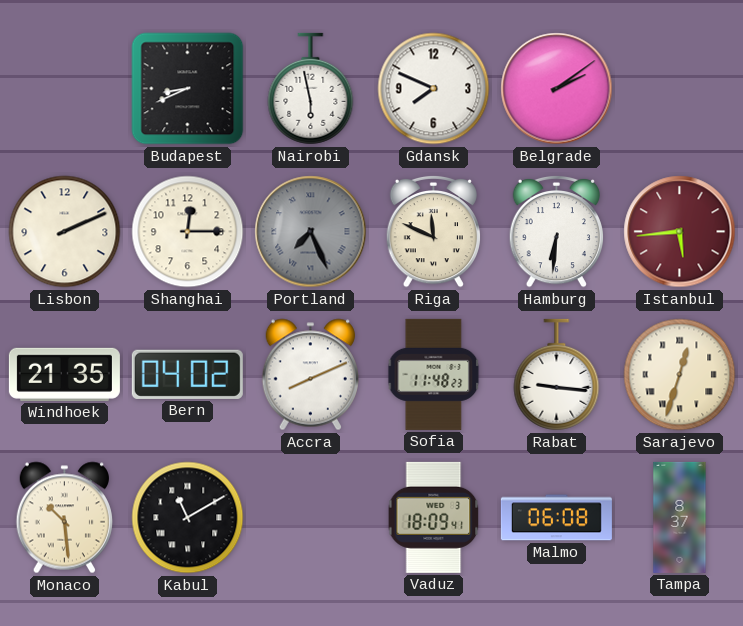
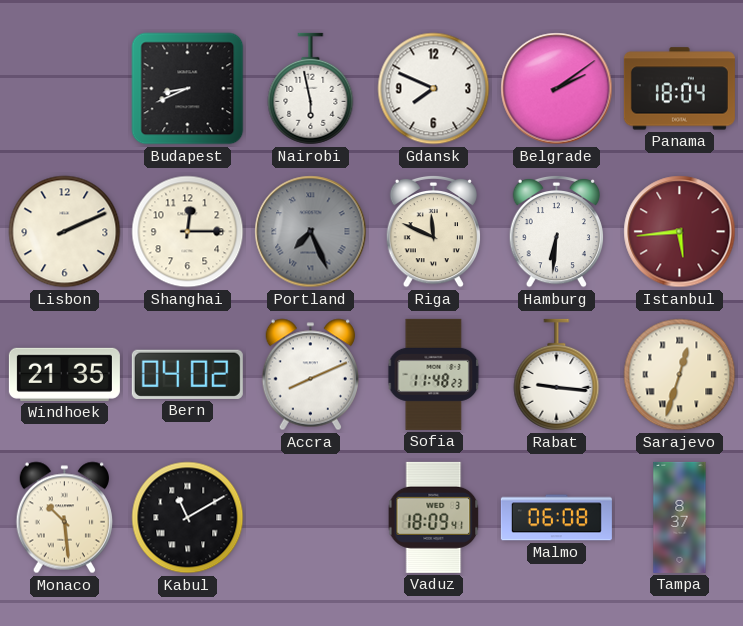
Panama: none -> 18:04
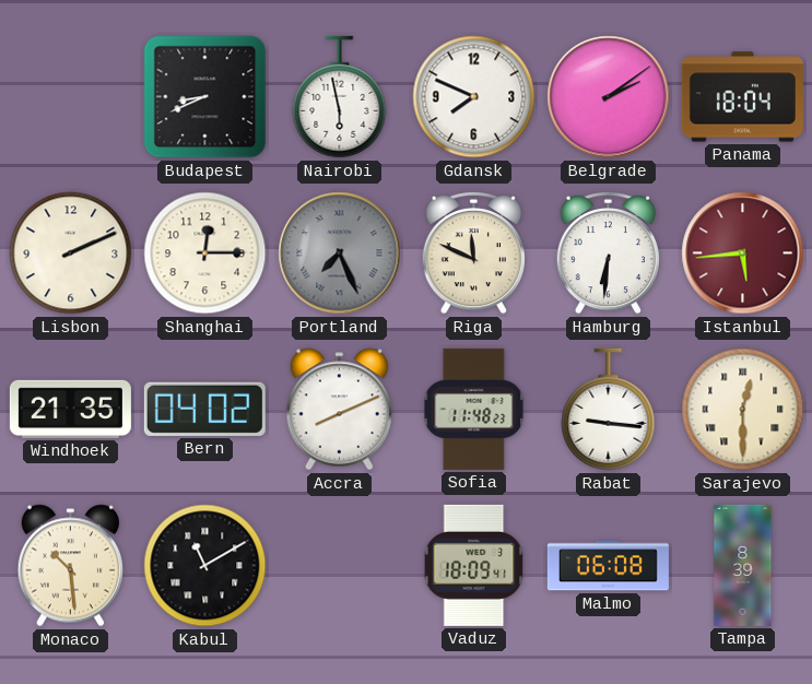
Sarajevo: 12:33 -> 12:30
Tampa: 8:37 -> 8:39
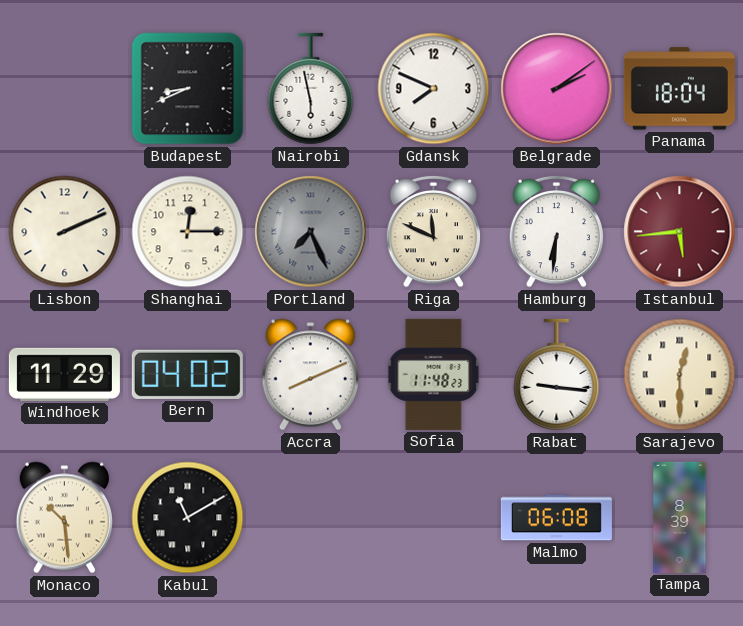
Windhoek: 21:35 -> 11:29
Vaduz: 18:09 -> none
